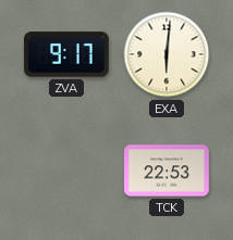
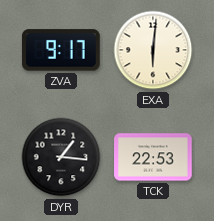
DYR: none -> 1:16
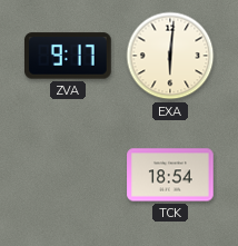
DYR: 1:16 -> none
TCK: 22:53 -> 18:54
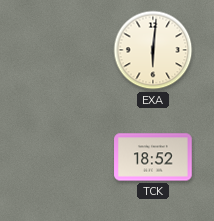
ZVA: 9:17 -> none
TCK: 18:54 -> 18:52
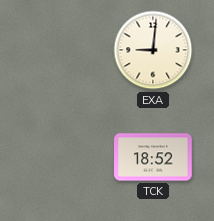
EXA: 6:01 -> 9:01
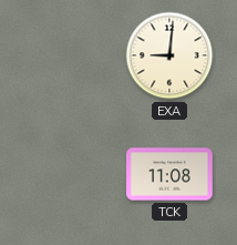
TCK: 18:52 -> 11:08
